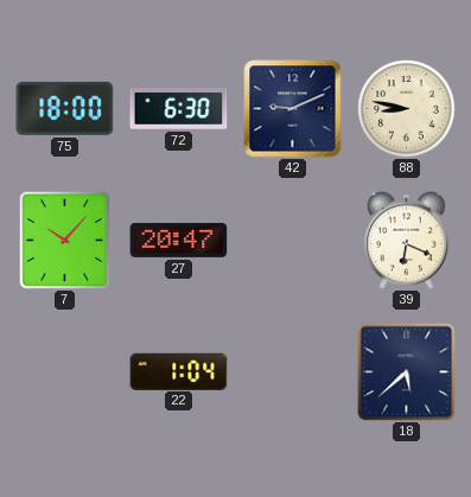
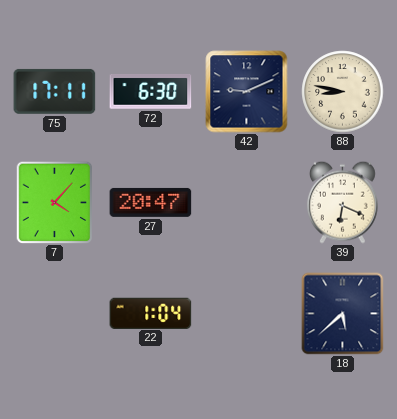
75: 18:00 -> 17:11
7: 10:07 -> 4:07
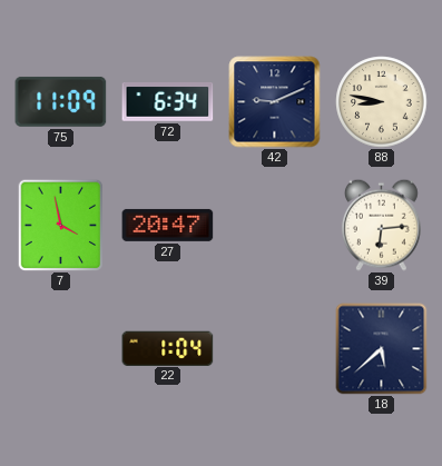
75: 17:11 -> 11:09
72: 6:30 -> 6:34
7: 4:07 -> 3:58
39: 6:19 -> 6:14
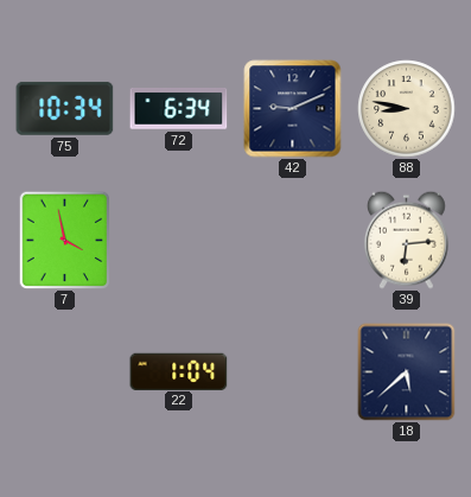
75: 11:09 -> 10:34
27: 20:47 -> none
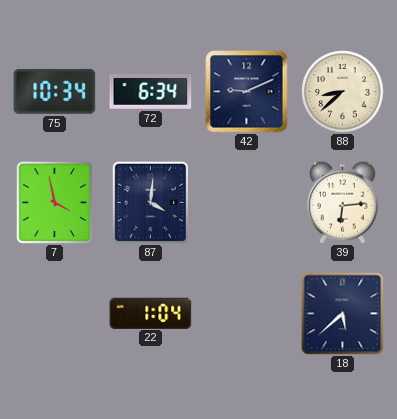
88: 8:47 -> 8:38
87: none -> 4:01
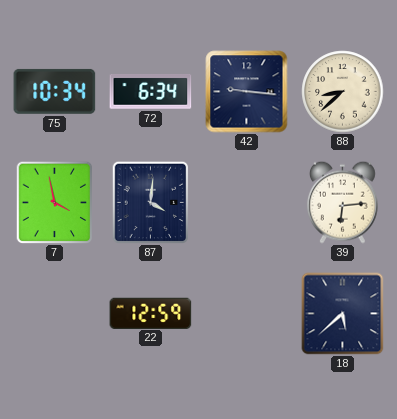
42: 9:11 -> 9:16
22: 1:04 -> 12:59
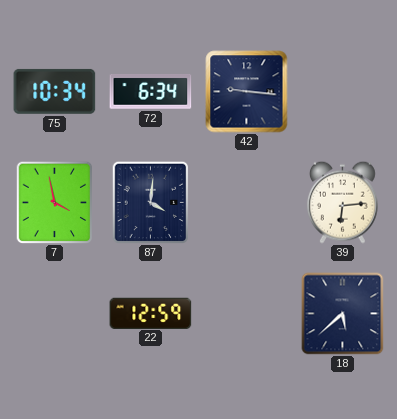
88: 8:38 -> none
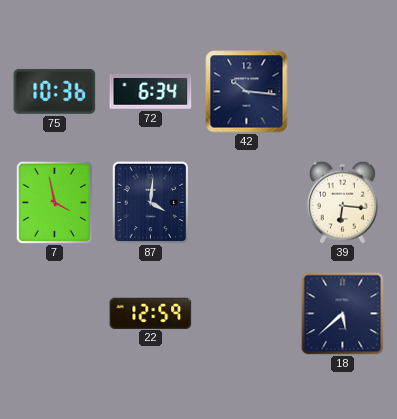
75: 10:34 -> 10:36
42: 9:16 -> 10:16
39: 6:14 -> 6:16
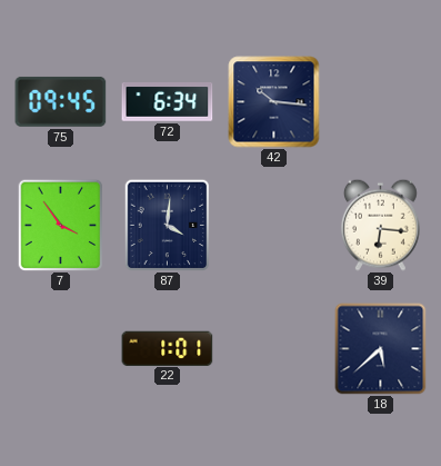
75: 10:36 -> 09:45
7: 3:58 -> 3:54
22: 12:59 -> 1:01
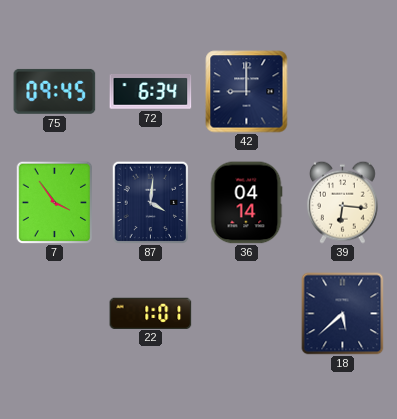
42: 10:16 -> 9:00
36: none -> 04:14
